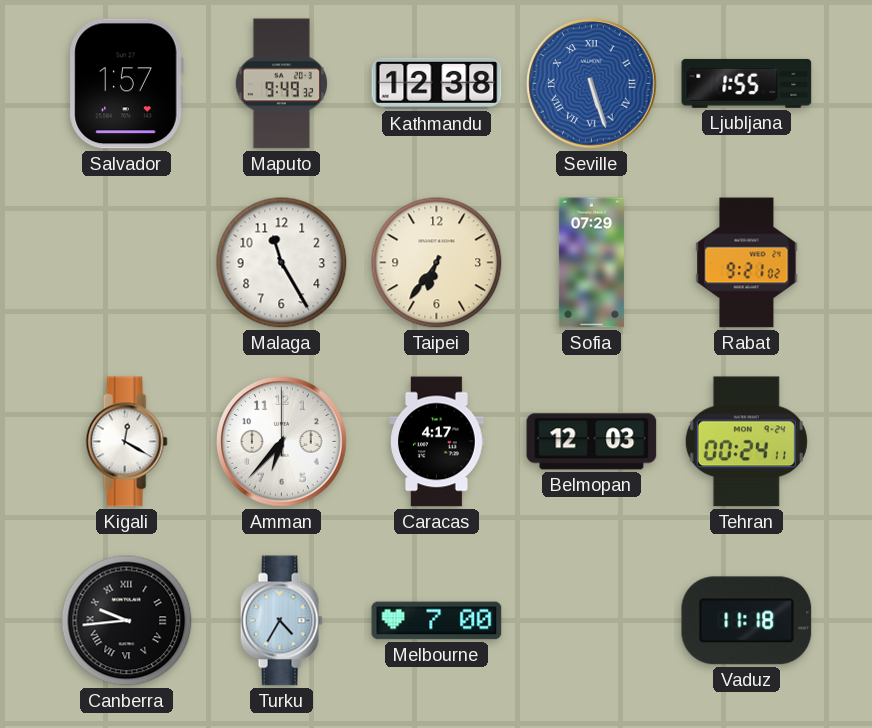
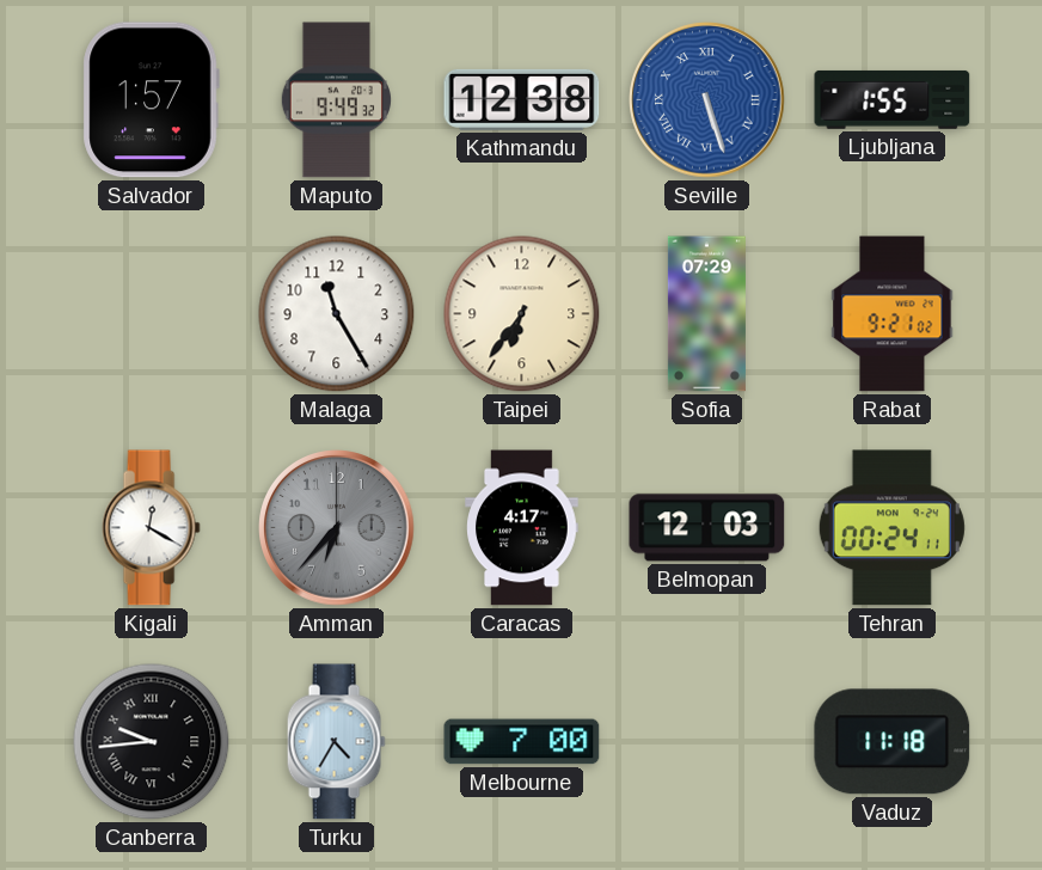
Amman dial: white -> grey
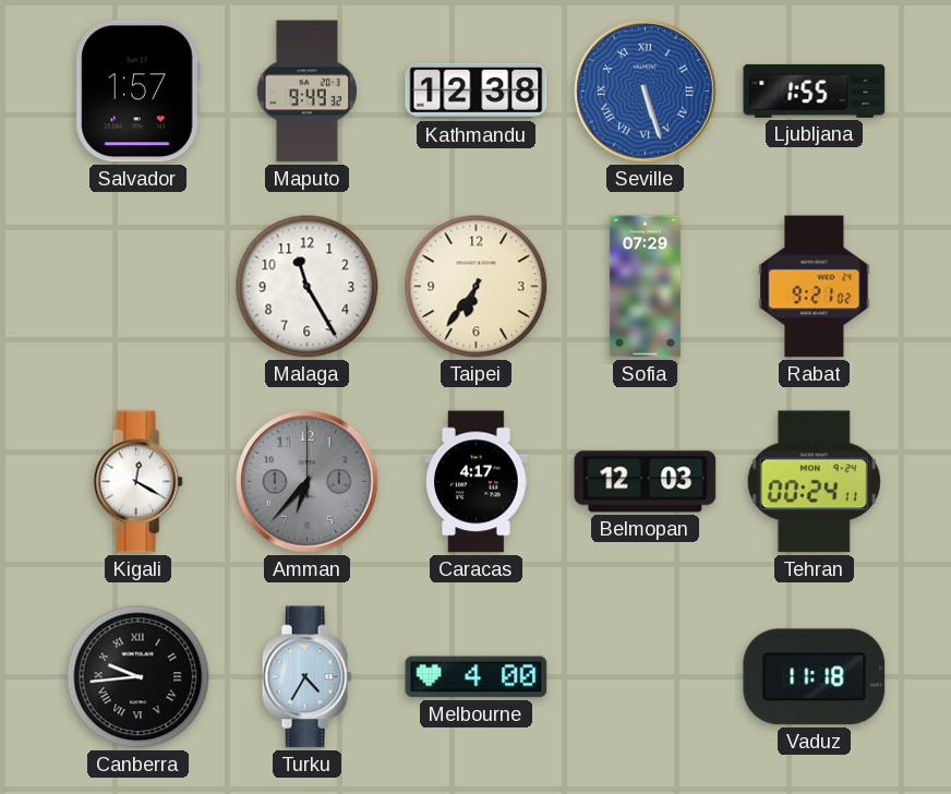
Melbourne: 7:00 -> 4:00
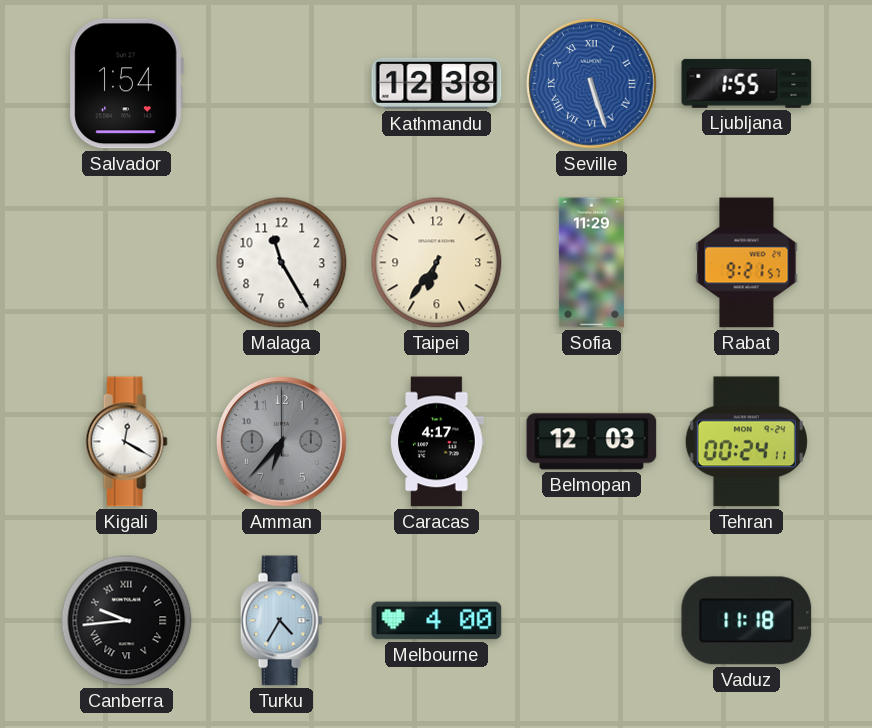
Salvador: 1:57 -> 1:54
Maputo: 9:49 -> none
Sofia: 07:29 -> 11:29
Rabat: 9:21:02 -> 9:21:57
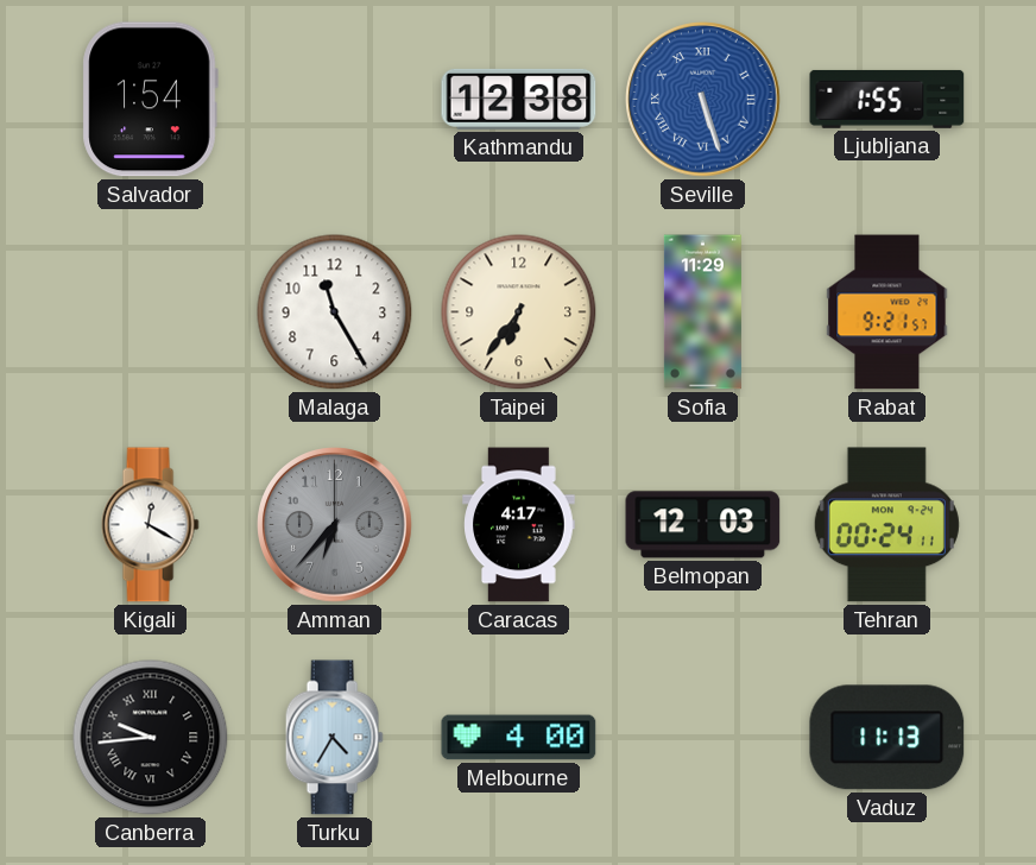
Vaduz: 11:18 -> 11:13
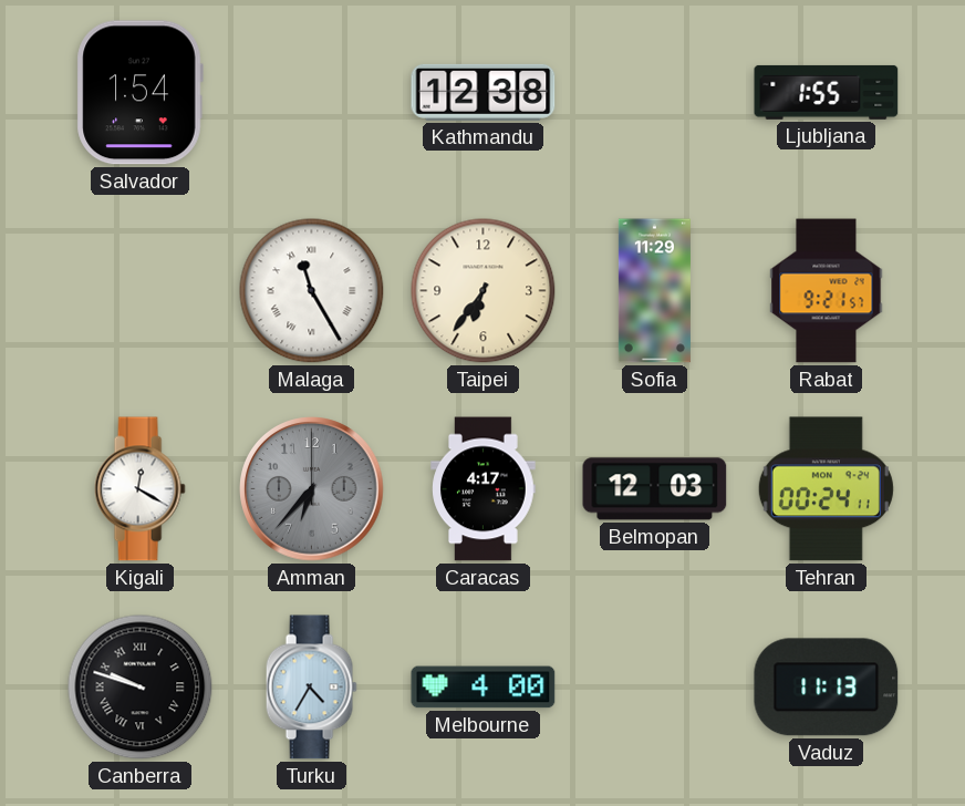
Seville: 5:27 -> none
Malaga numerals: Arabic -> Roman
Canberra: 9:44 -> 9:48
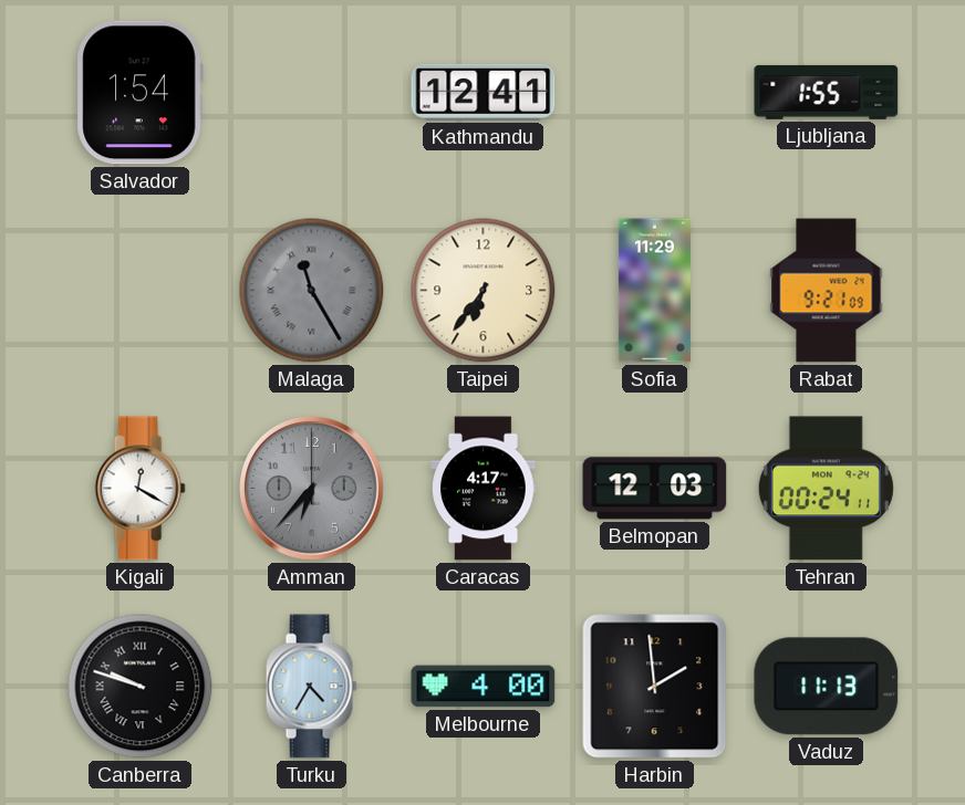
Kathmandu: 12:38 -> 12:41
Malaga dial: white -> grey
Rabat: 9:21:57 -> 9:21:09
Harbin: none -> 1:59
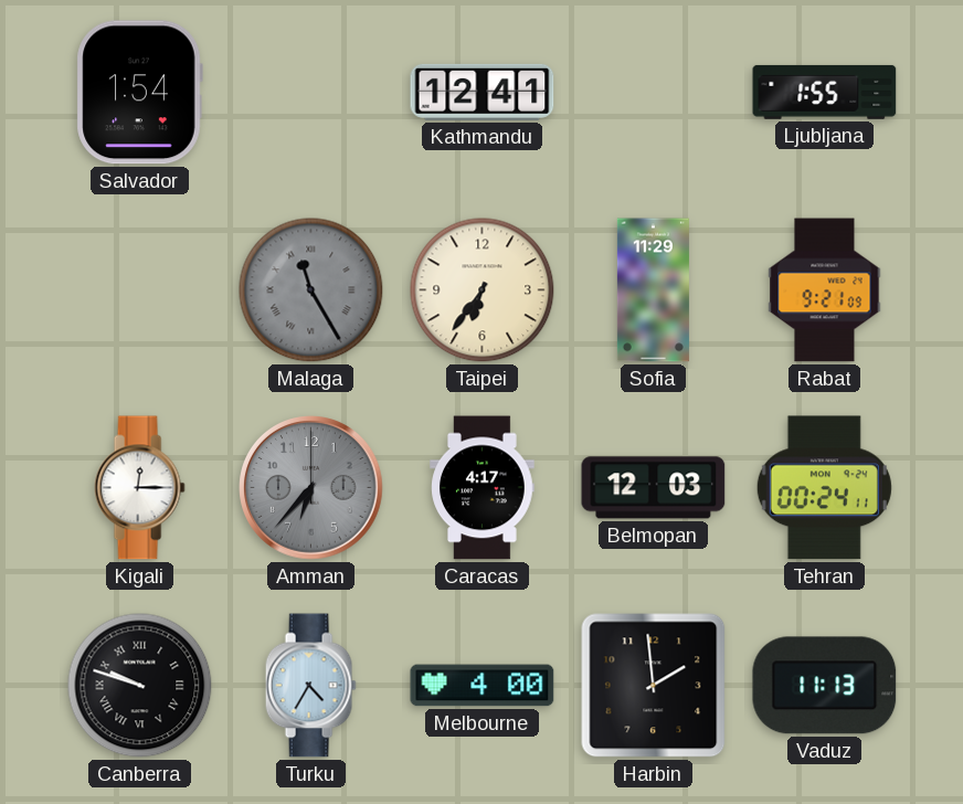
Kigali: 12:20 -> 12:15
